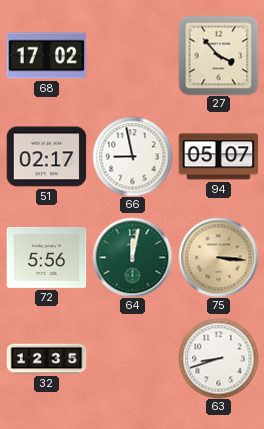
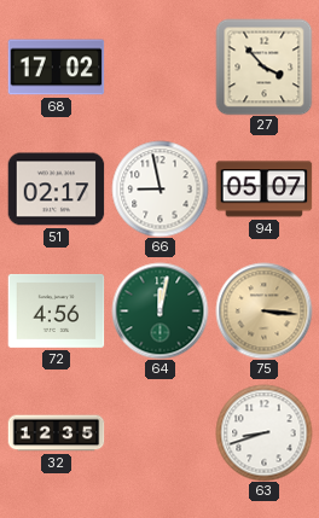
72: 5:56 -> 4:56
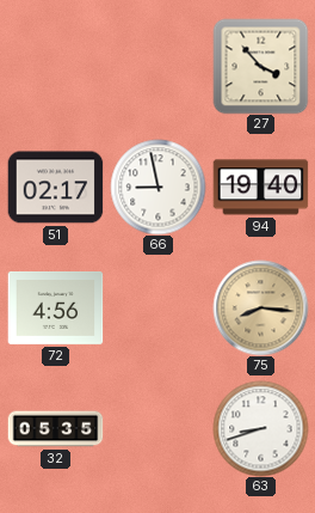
68: 17:02 -> none
94: 05:07 -> 19:40
64: 12:02 -> none
75: 3:16 -> 8:16
32: 12:35 -> 05:35
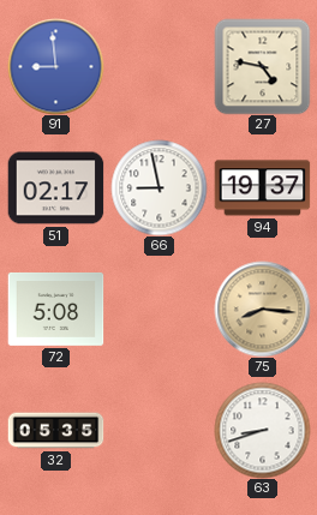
91: none -> 8:59
27: 3:53 -> 4:47
94: 19:40 -> 19:37
72: 4:56 -> 5:08
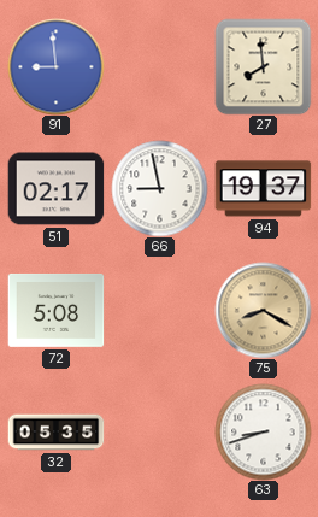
27: 4:47 -> 7:59
75: 8:16 -> 8:20
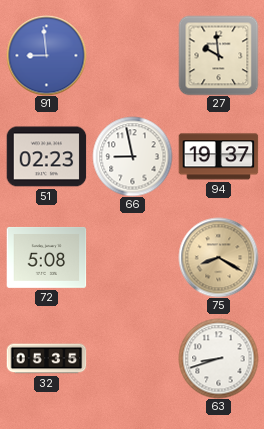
27: 7:59 -> 9:59
51: 02:17 -> 02:23
